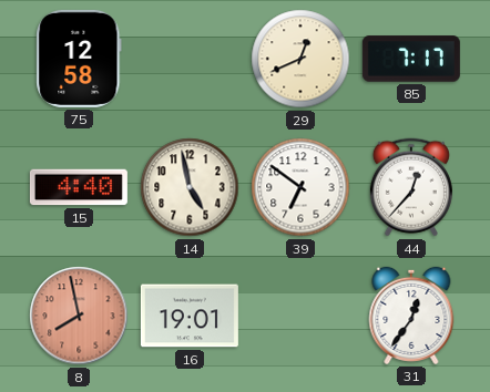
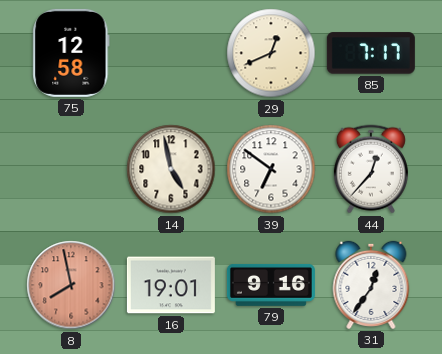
15: 4:40 -> none
79: none -> 9:16
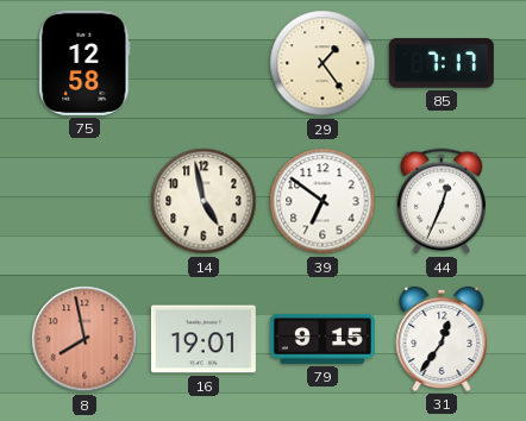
29: 12:41 -> 1:24
44: 12:37 -> 12:34
79: 9:16 -> 9:15
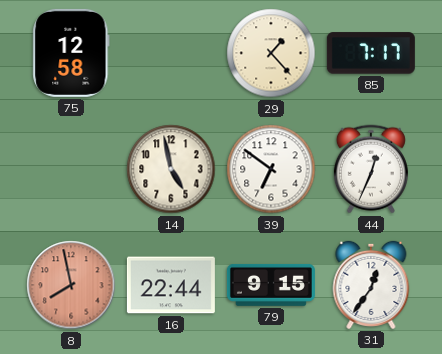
29: 1:24 -> 1:23
16: 19:01 -> 22:44
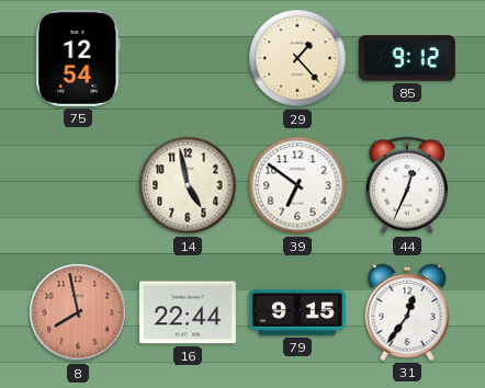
75: 12:58 -> 12:54
85: 7:17 -> 9:12
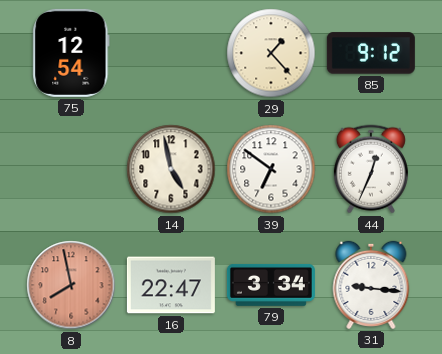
16: 22:44 -> 22:47
79: 9:15 -> 3:34
31: 12:36 -> 9:16
